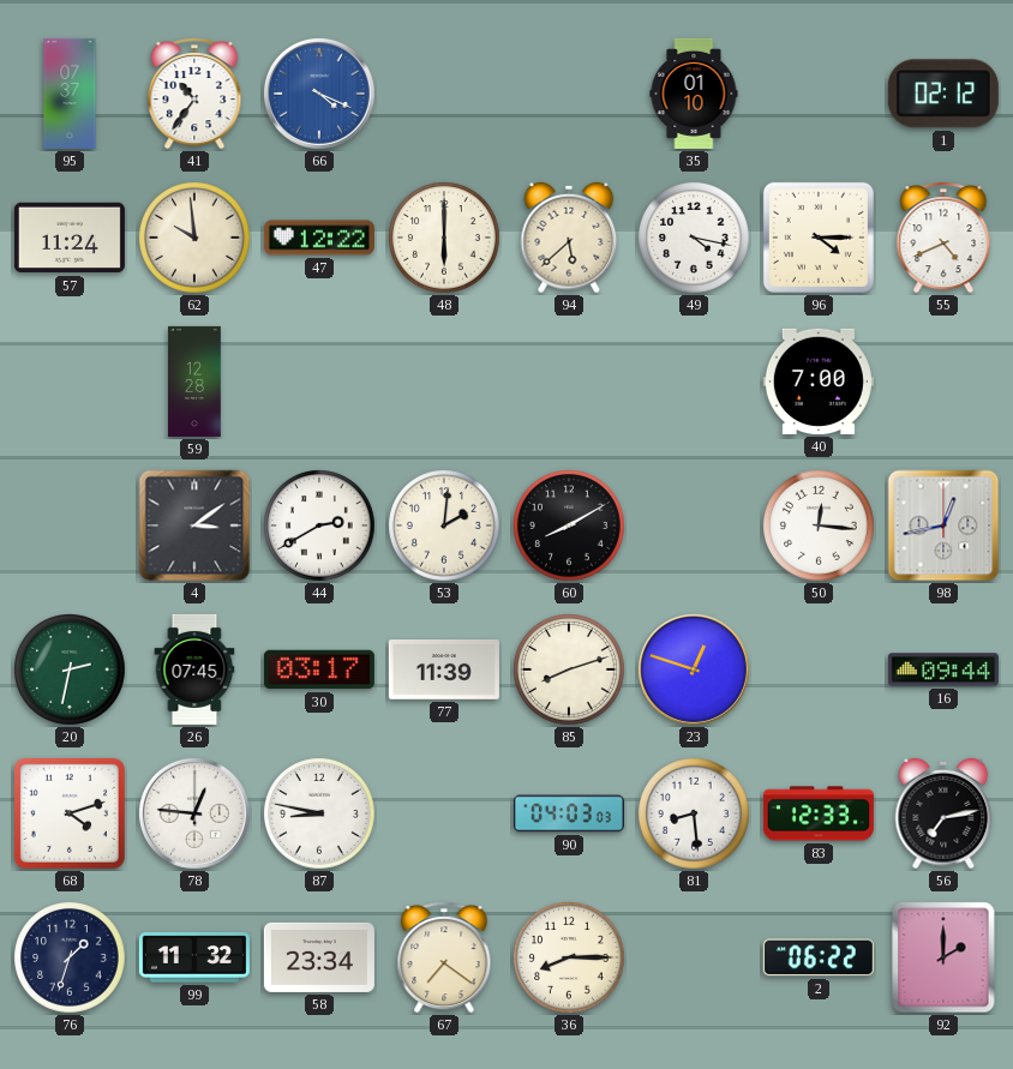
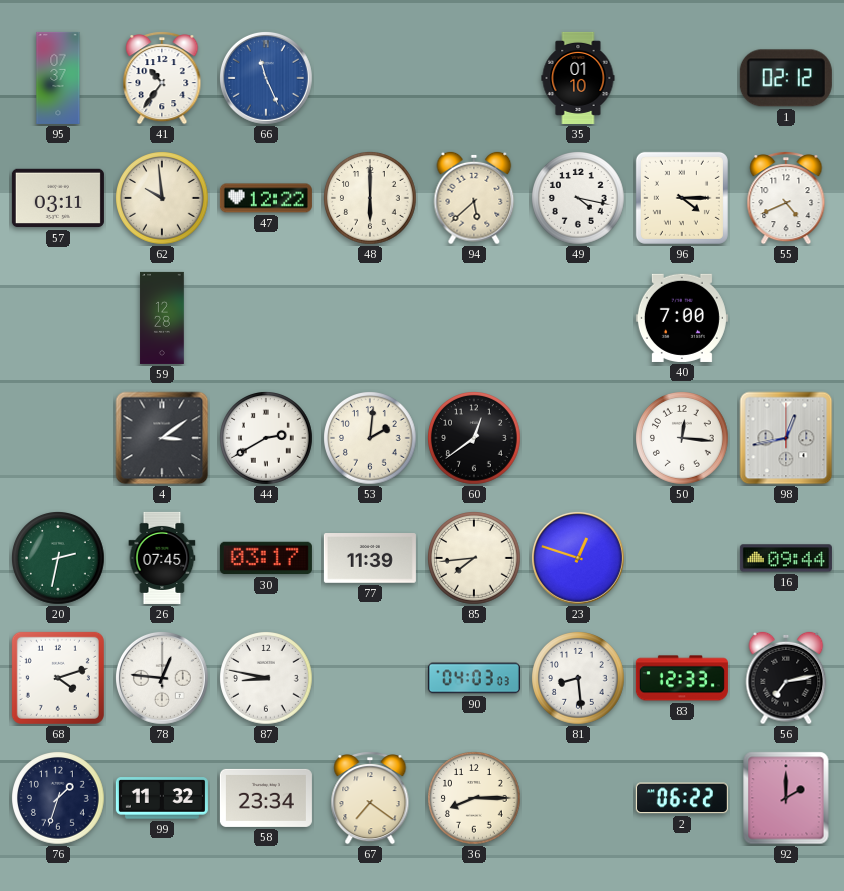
66: 4:19 -> 11:26
57: 11:24 -> 03:11
60: 8:10 -> 12:39
85: 8:12 -> 7:44
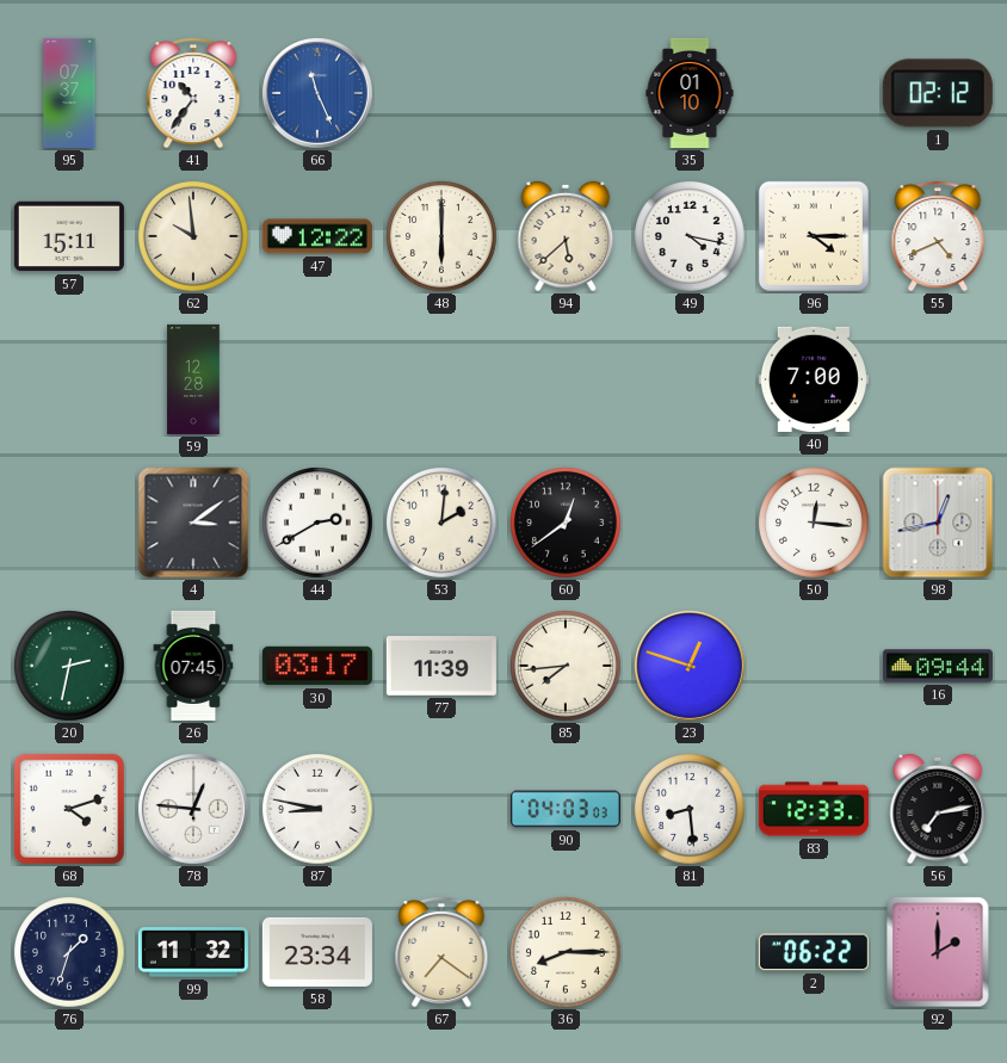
57: 03:11 -> 15:11
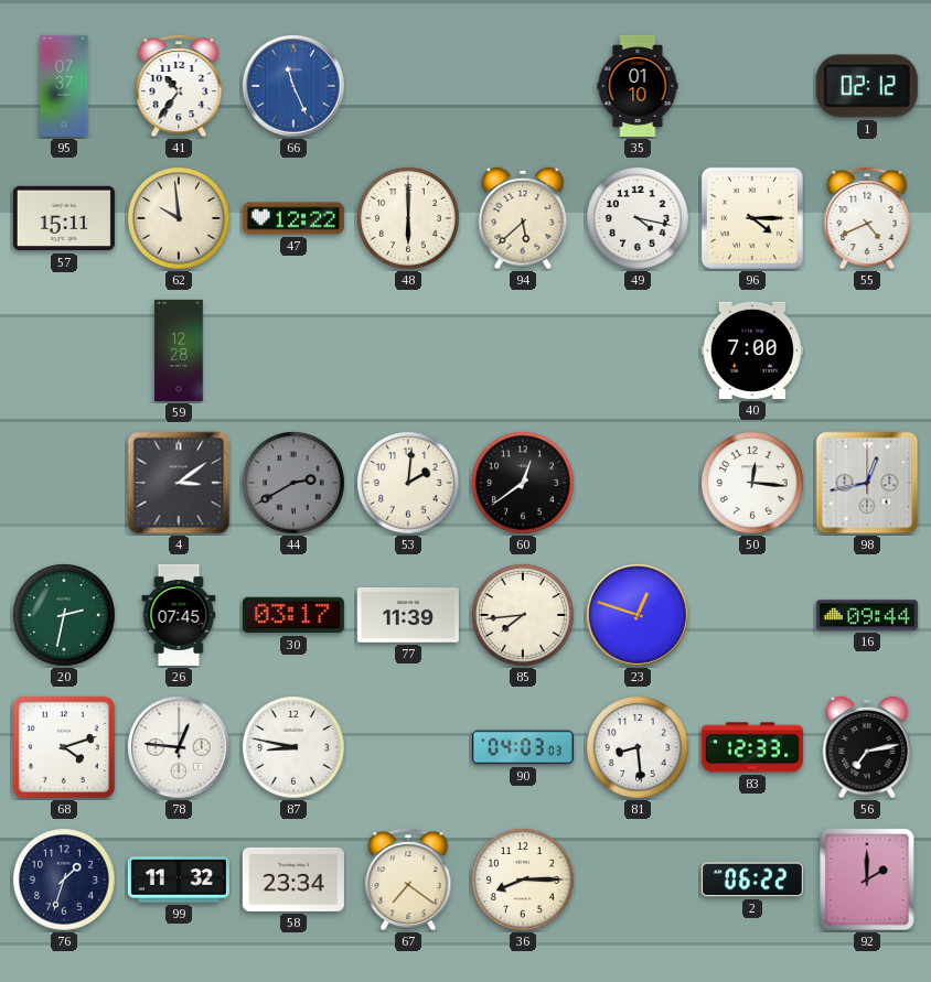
44 dial: white -> grey
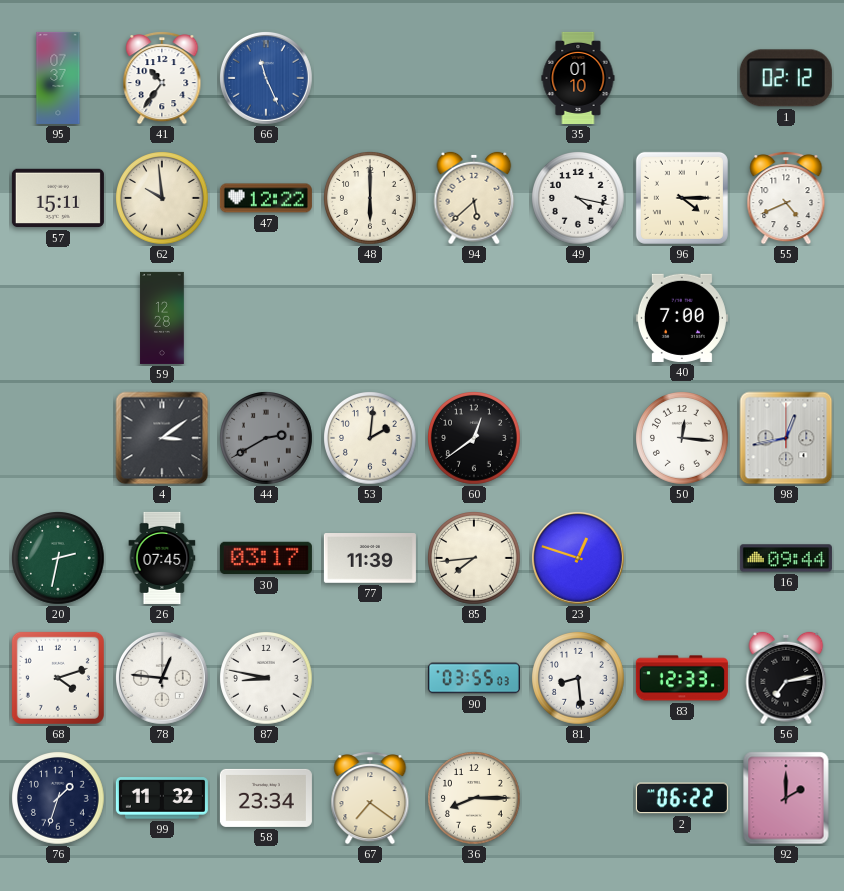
90: 04:03 -> 03:55
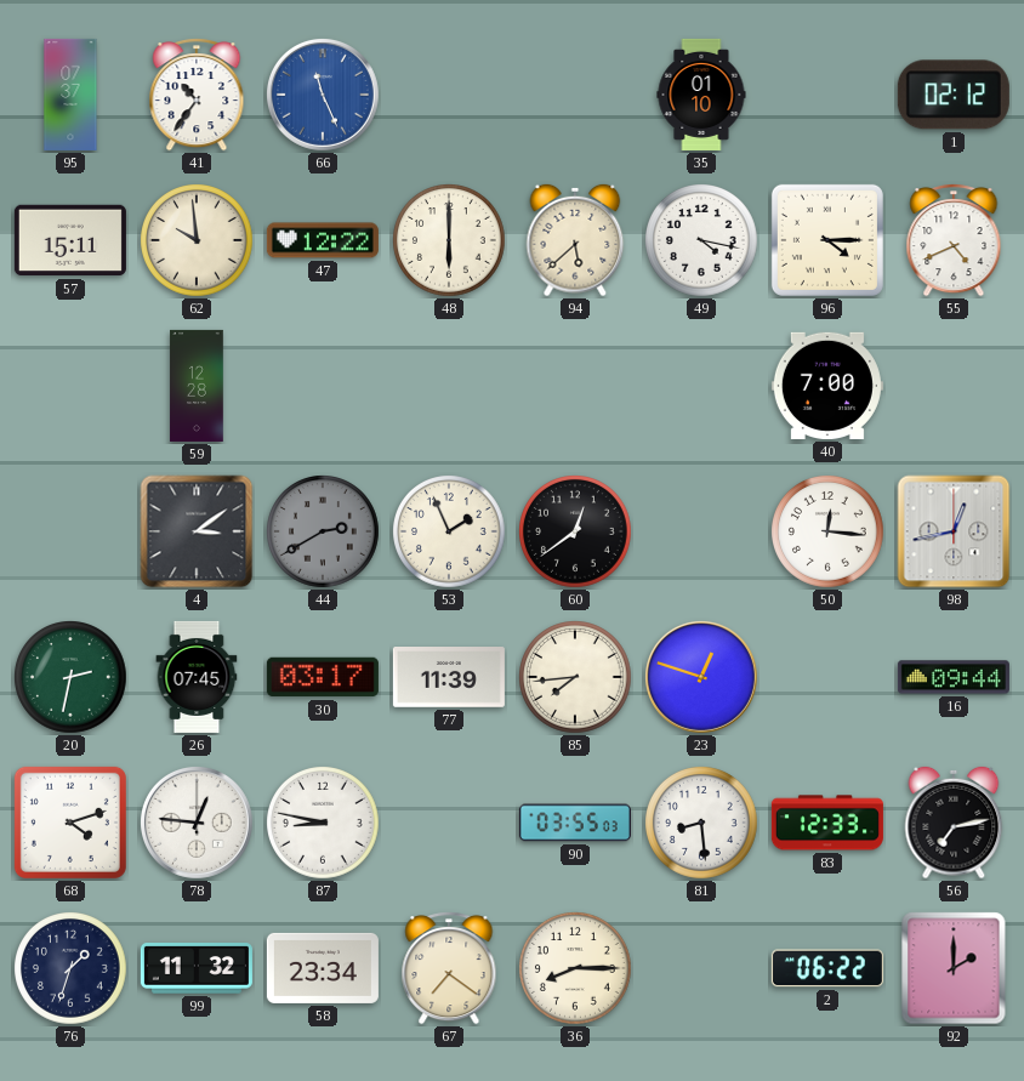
53: 2:01 -> 1:56
